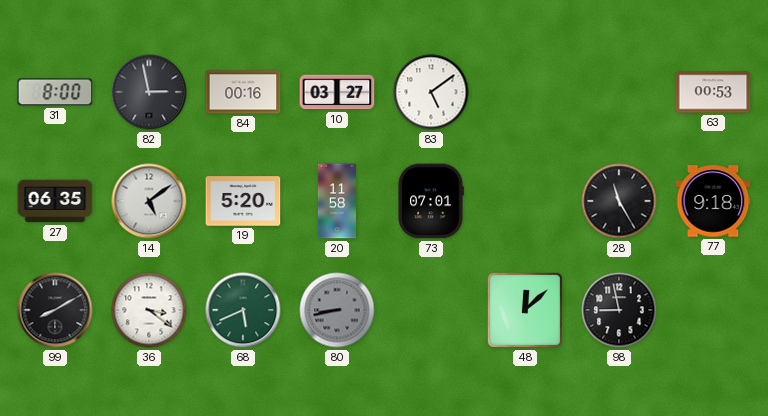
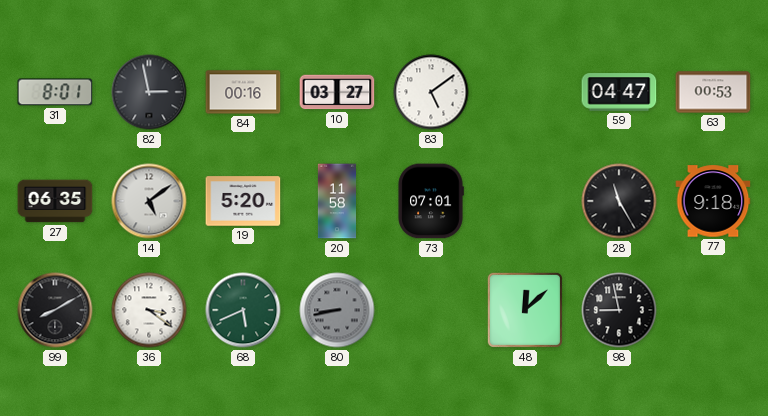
31: 8:00 -> 8:01
59: none -> 04:47
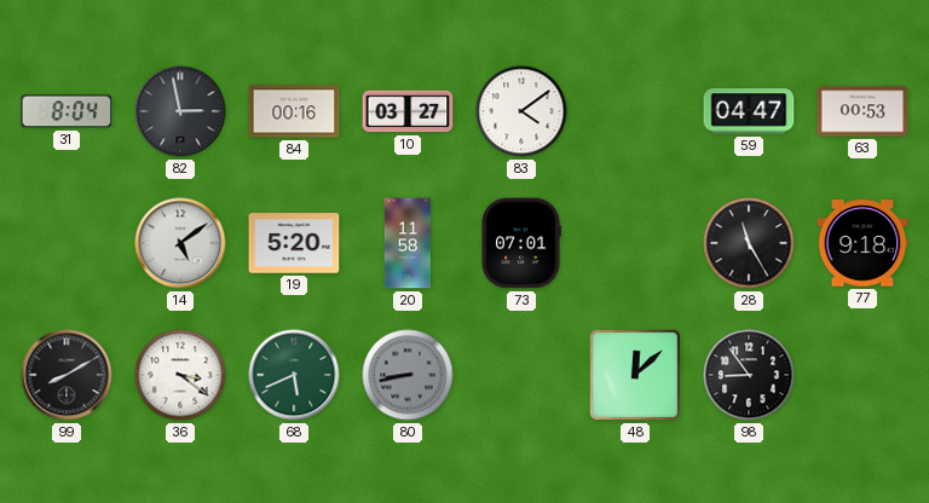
31: 8:01 -> 8:04
83: 5:09 -> 4:09
27: 06:35 -> none
98: 8:58 -> 8:54
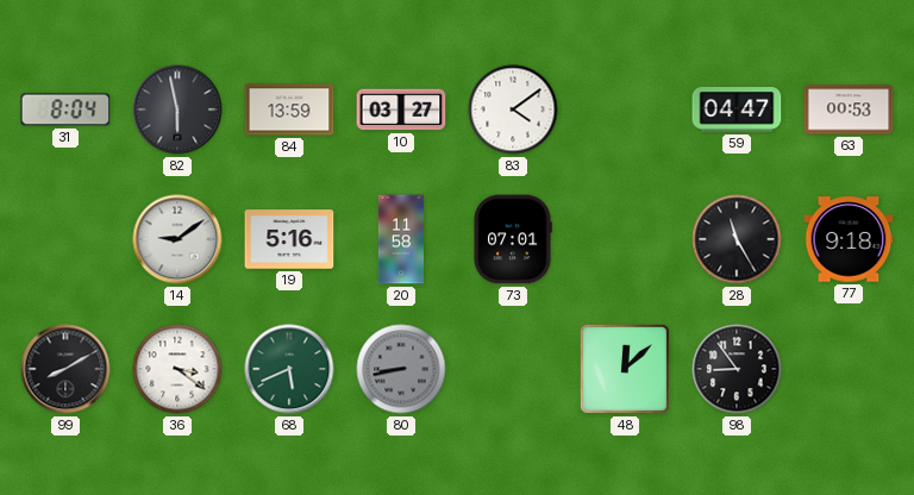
82: 2:58 -> 5:58
84: 00:16 -> 13:59
14: 5:09 -> 9:09
19: 5:20 -> 5:16
